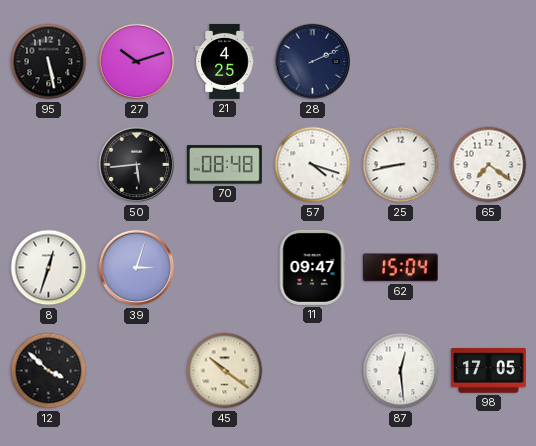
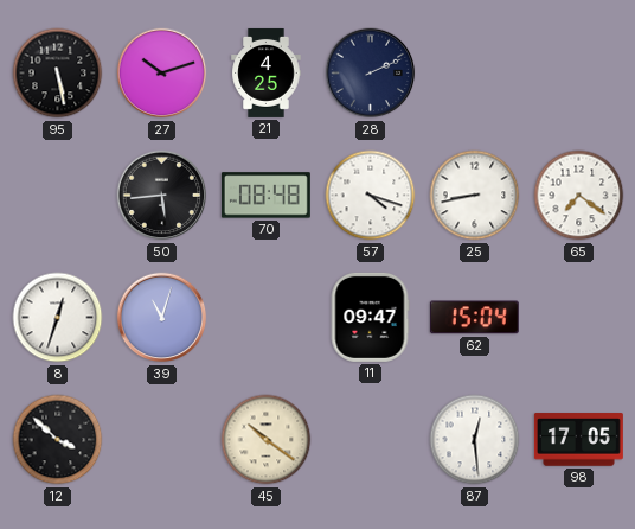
39: 3:03 -> 11:03
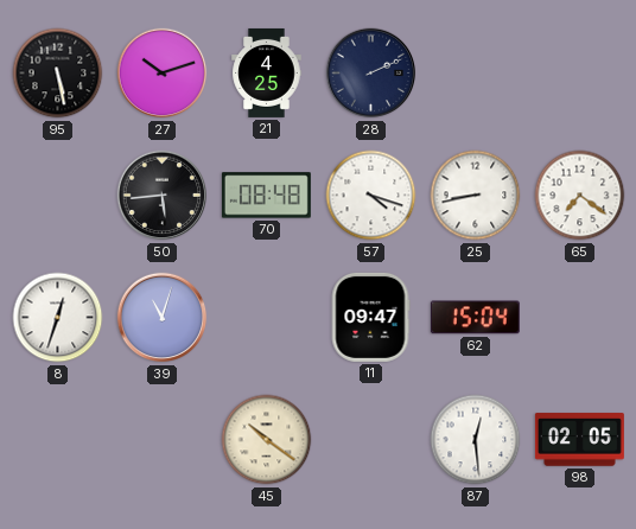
12: 3:52 -> none
98: 17:05 -> 02:05
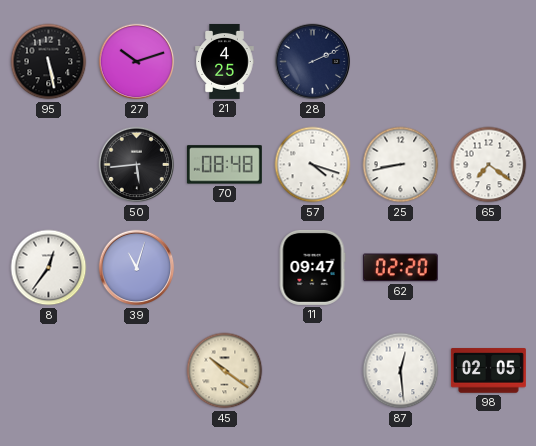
8: 12:33 -> 12:36
62: 15:04 -> 02:20
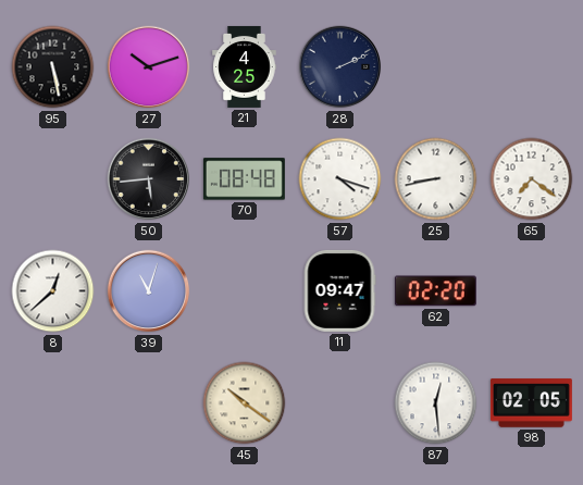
8: 12:36 -> 12:38
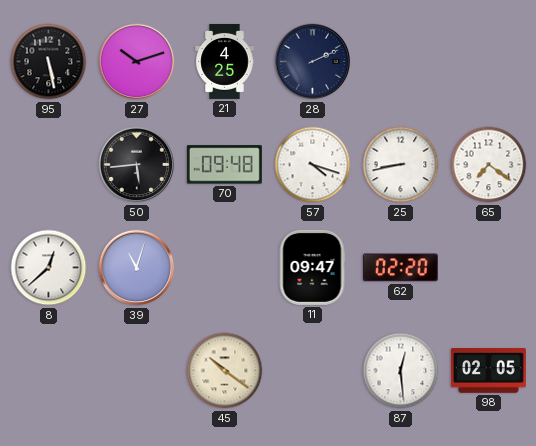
70: 08:48 -> 09:48
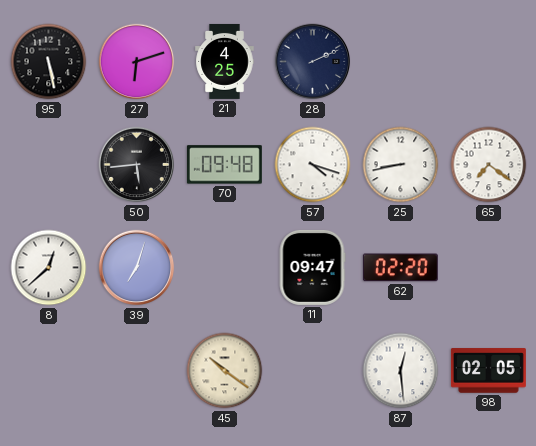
27: 10:12 -> 6:12
39: 11:03 -> 7:03
